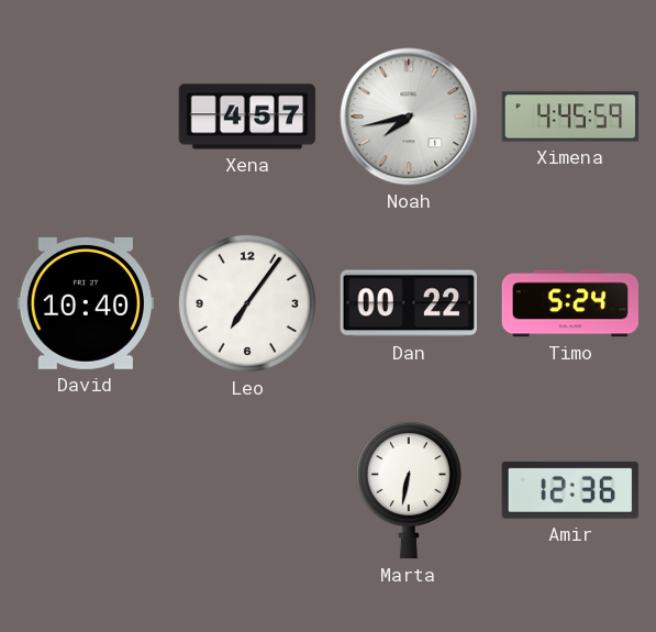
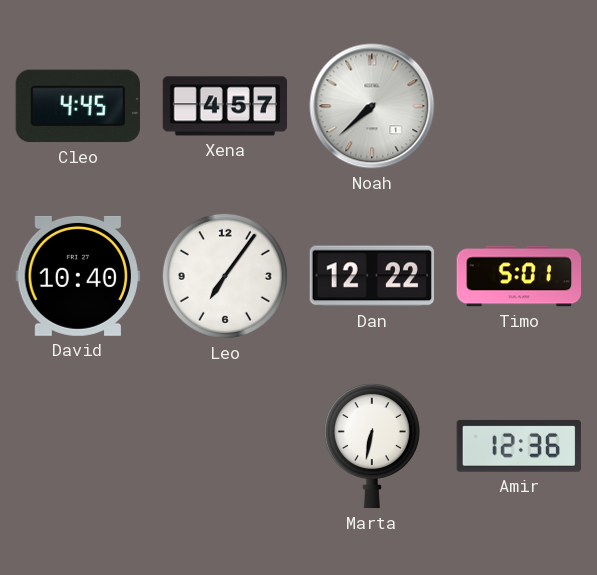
Cleo: none -> 4:45
Noah: 7:43 -> 7:38
Ximena: 4:45 -> none
Dan: 00:22 -> 12:22
Timo: 5:24 -> 5:01
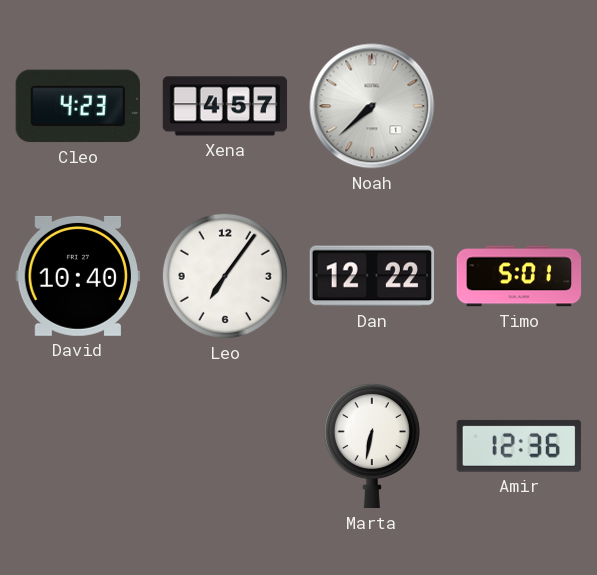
Cleo: 4:45 -> 4:23
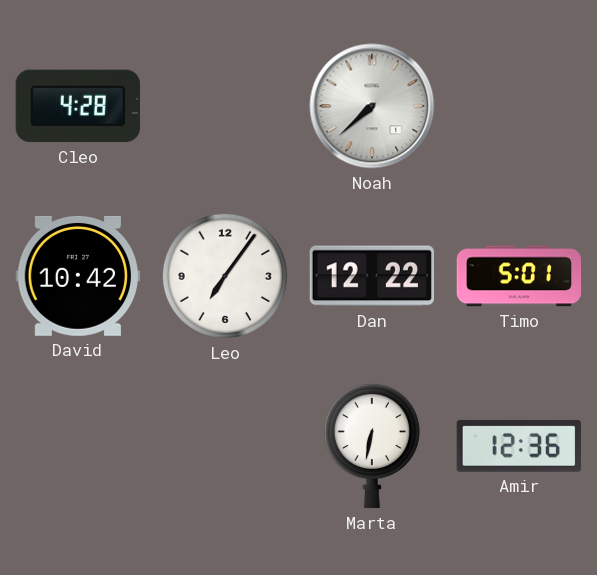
Cleo: 4:23 -> 4:28
Xena: 4:57 -> none
David: 10:40 -> 10:42
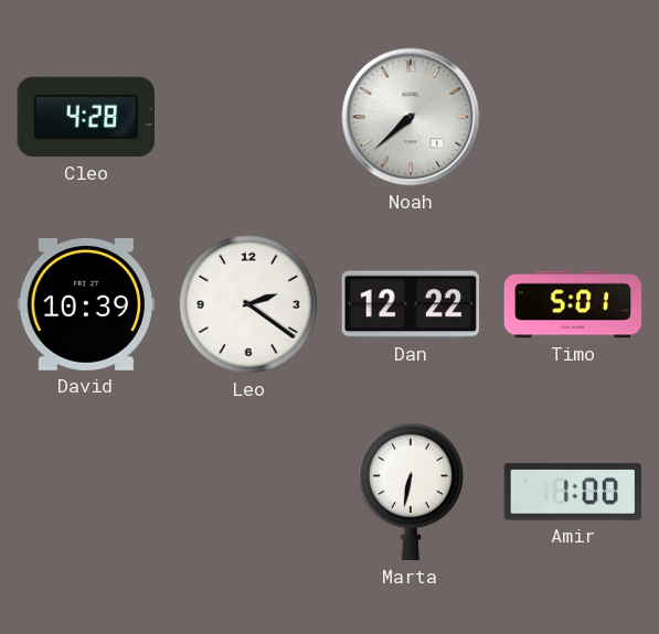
David: 10:42 -> 10:39
Leo: 7:06 -> 2:21
Amir: 12:36 -> 1:00
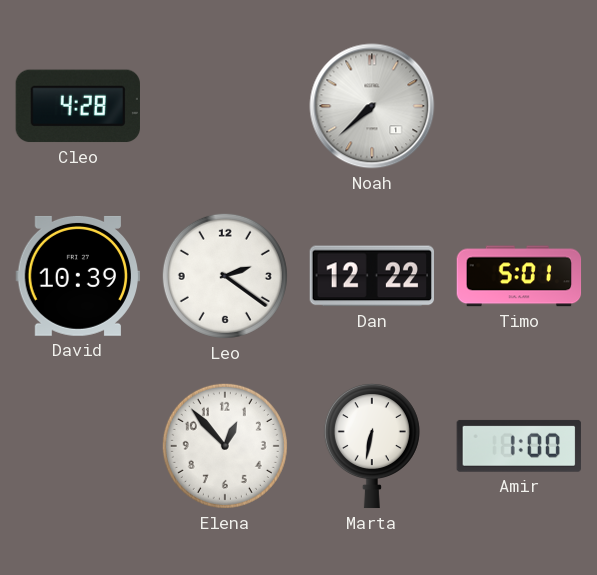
Elena: none -> 12:53
